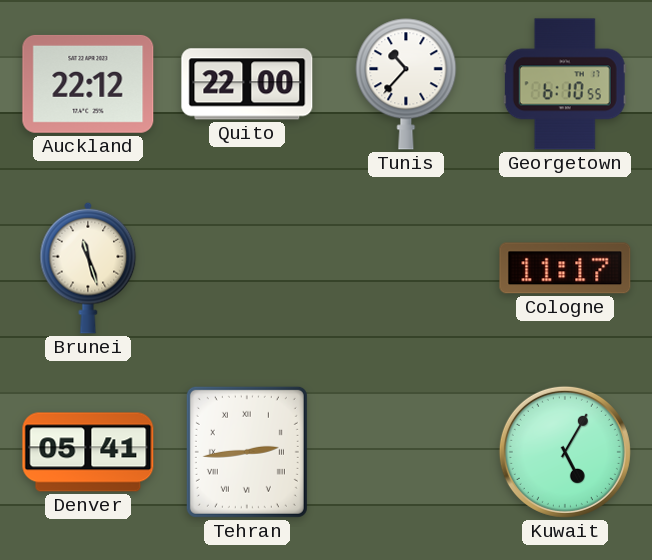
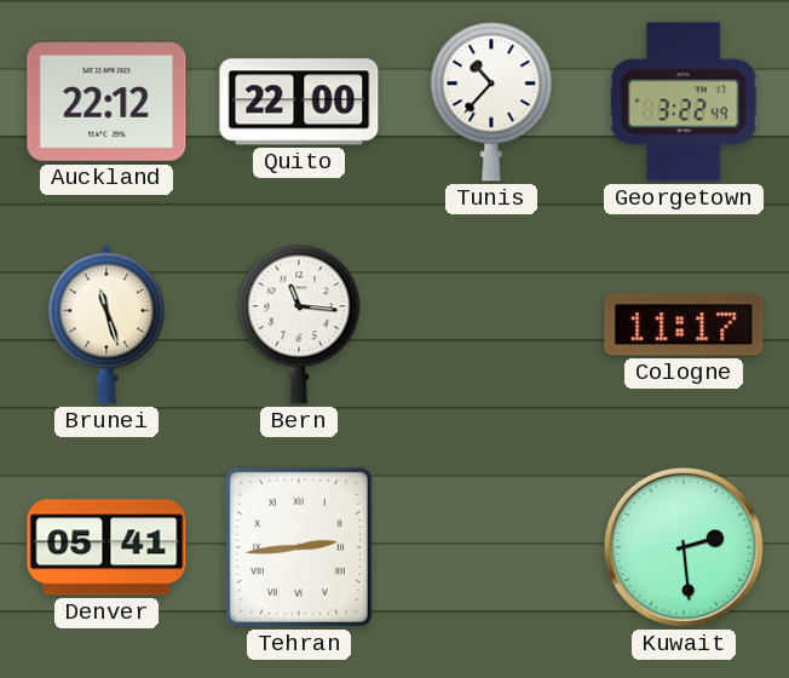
Georgetown: 6:10 -> 3:22
Bern: none -> 11:16
Kuwait: 5:05 -> 2:29
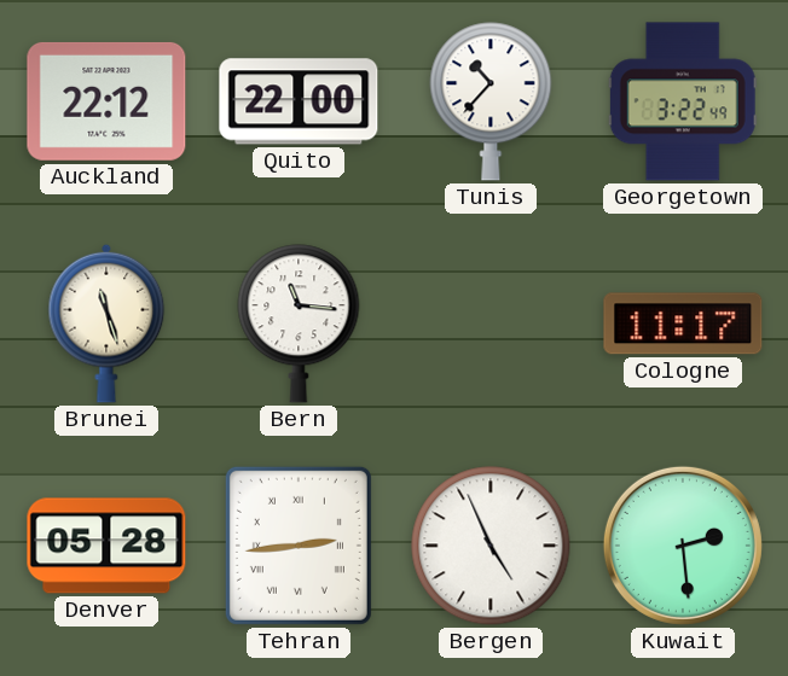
Denver: 05:41 -> 05:28
Bergen: none -> 4:56
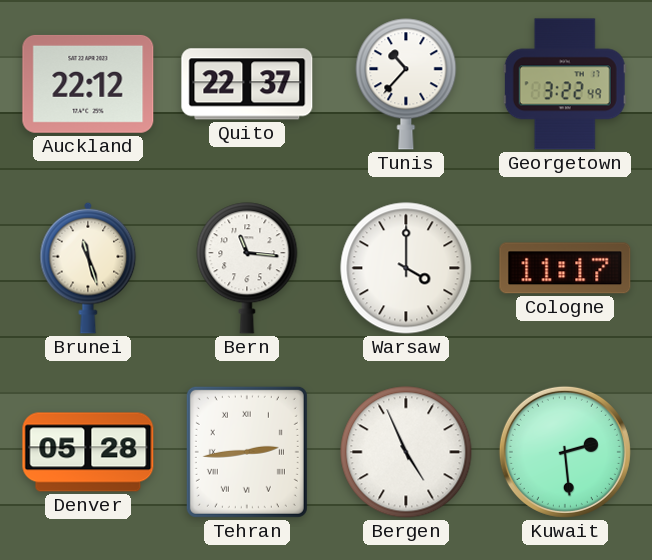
Quito: 22:00 -> 22:37
Warsaw: none -> 4:00
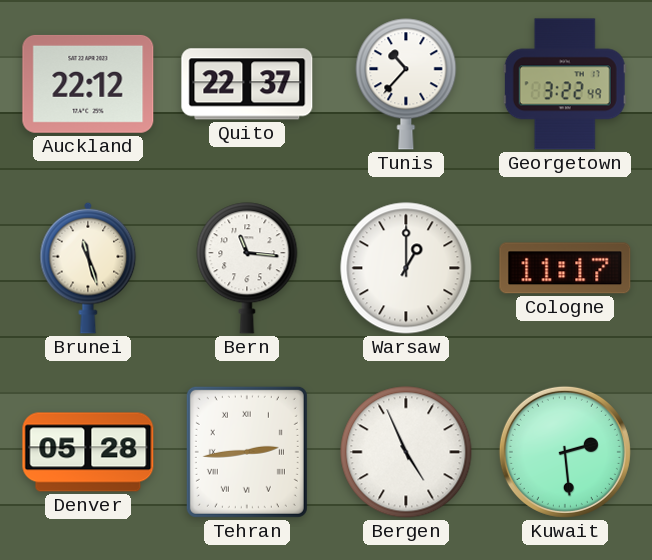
Warsaw: 4:00 -> 1:00
